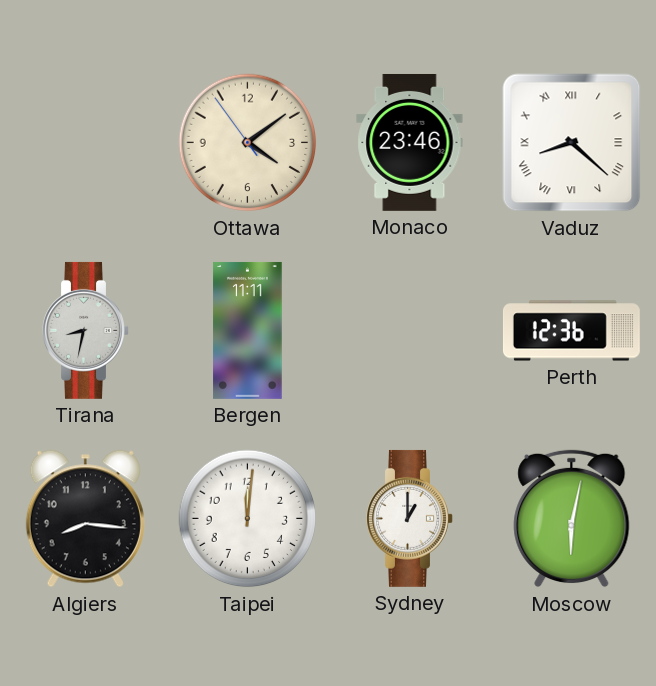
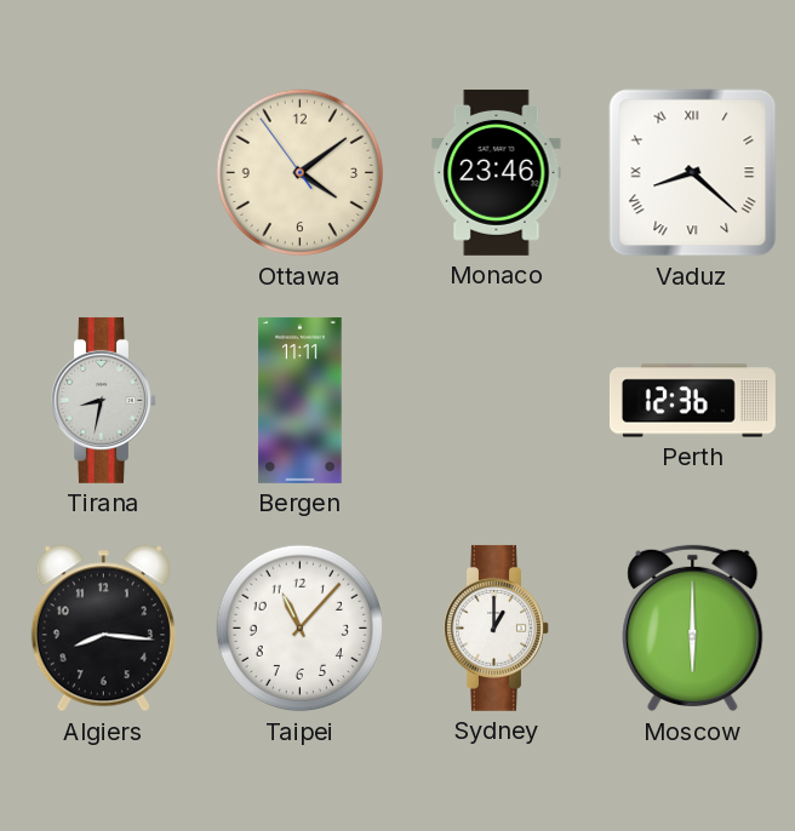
Taipei: 12:01 -> 11:07
Moscow: 6:02 -> 6:00
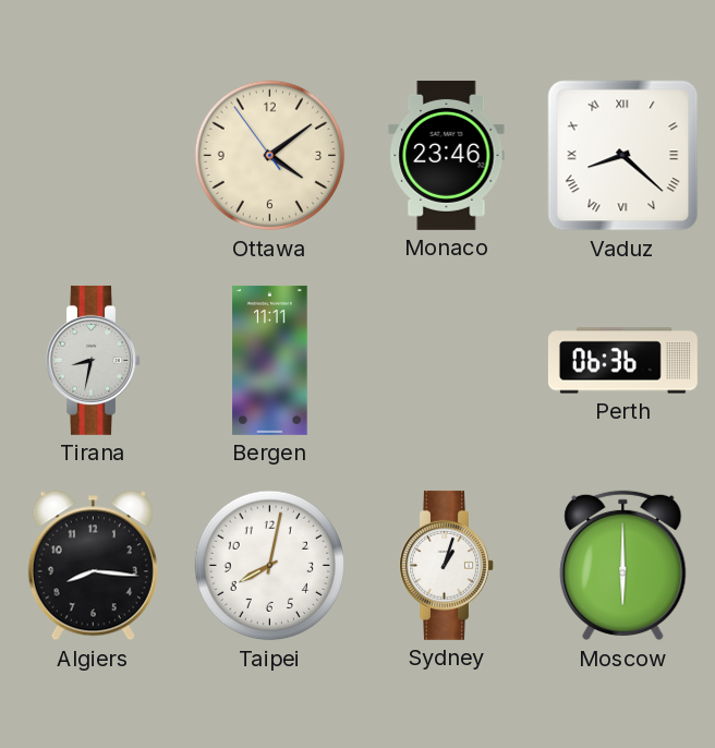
Perth: 12:36 -> 06:36
Taipei: 11:07 -> 8:02
Sydney: 1:00 -> 1:03
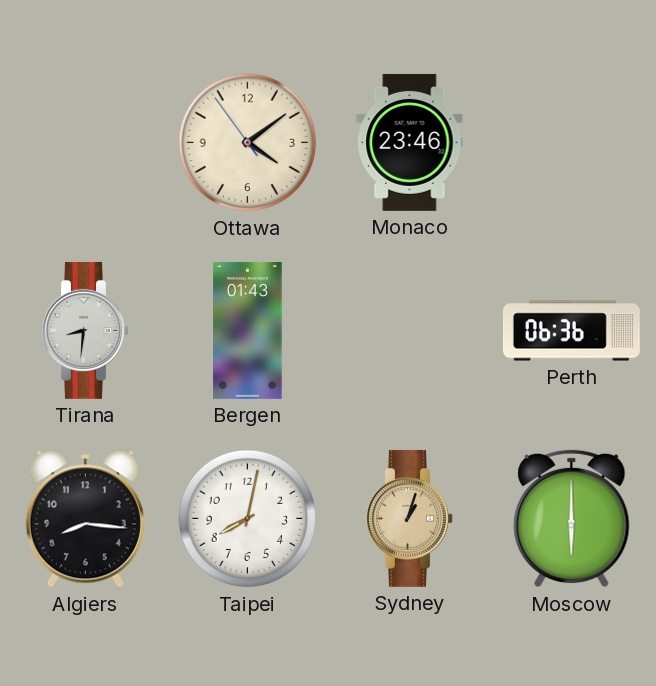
Vaduz: 8:22 -> none
Tirana: 8:32 -> 8:31
Bergen: 11:11 -> 01:43
Sydney dial: white -> champagne
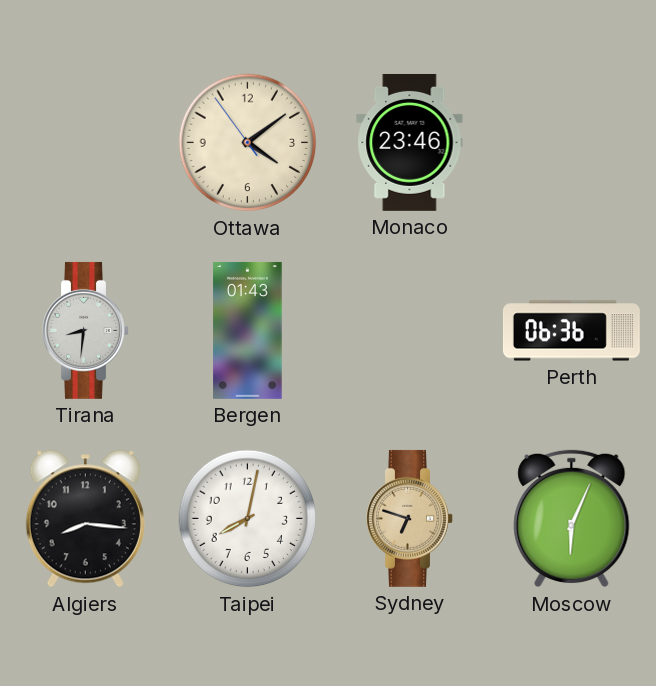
Sydney: 1:03 -> 6:48
Moscow: 6:00 -> 6:04
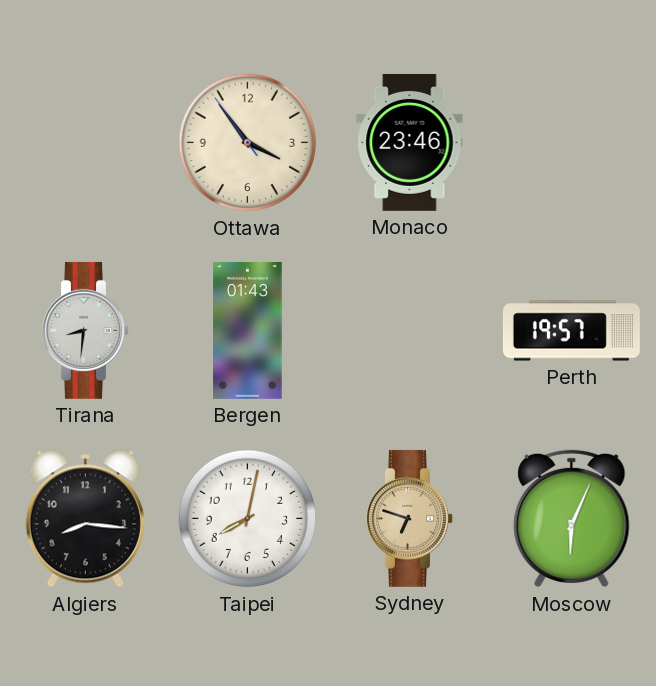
Ottawa: 4:08 -> 3:53
Perth: 06:36 -> 19:57
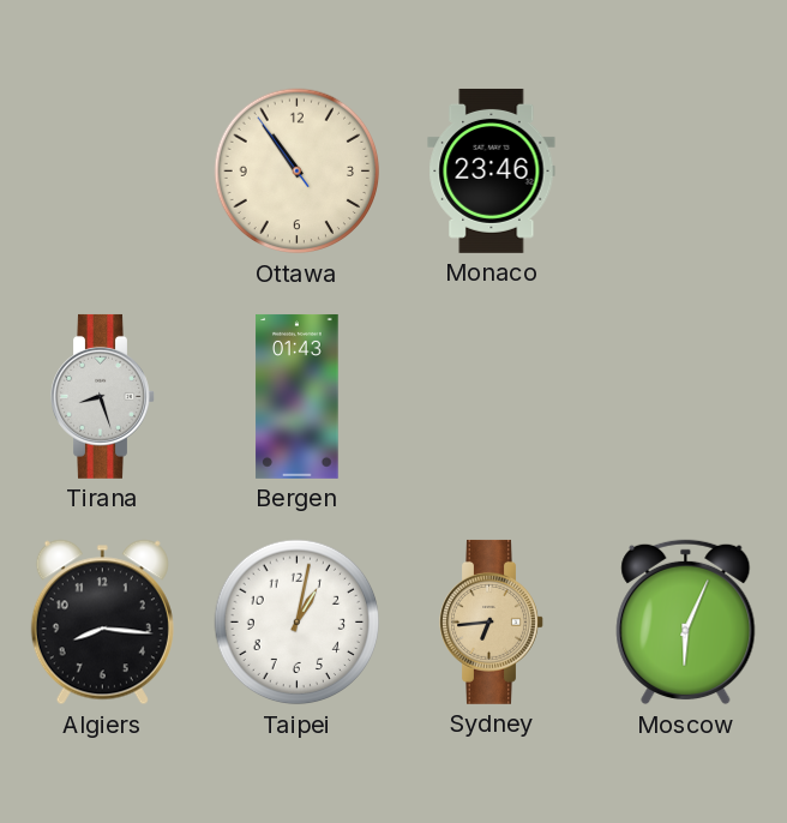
Ottawa: 3:53 -> 10:53
Tirana: 8:31 -> 8:27
Perth: 19:57 -> none
Taipei: 8:02 -> 1:02
Sydney: 6:48 -> 6:44
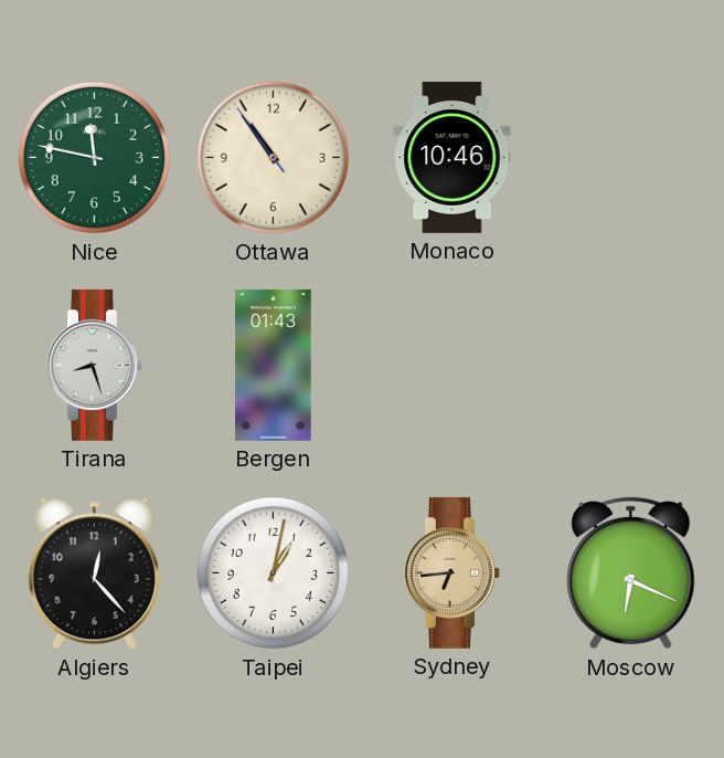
Nice: none -> 11:47
Monaco: 23:46 -> 10:46
Algiers: 8:16 -> 12:23
Moscow: 6:04 -> 6:19
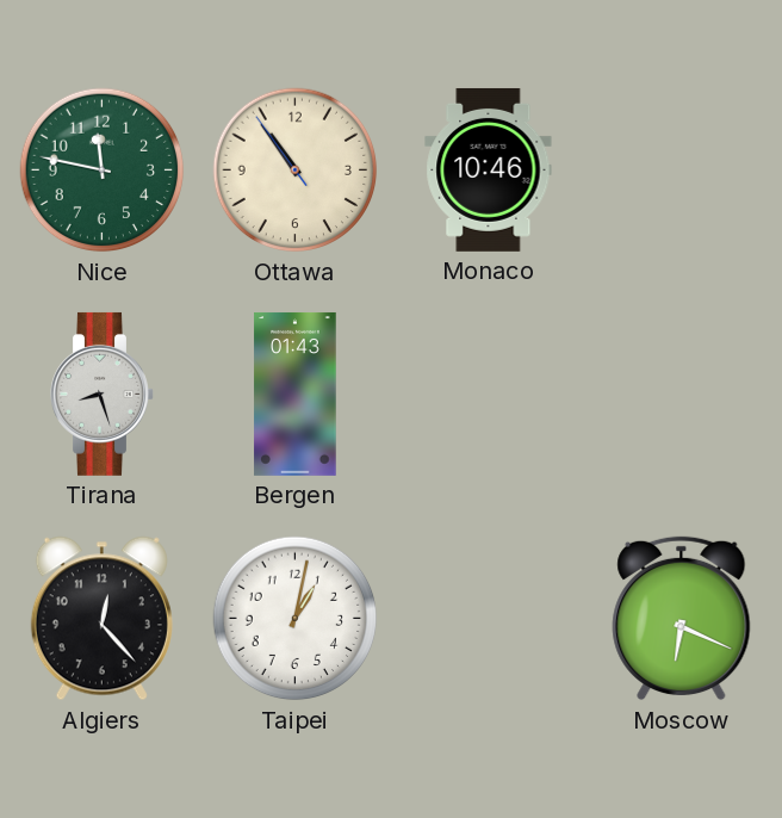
Sydney: 6:44 -> none
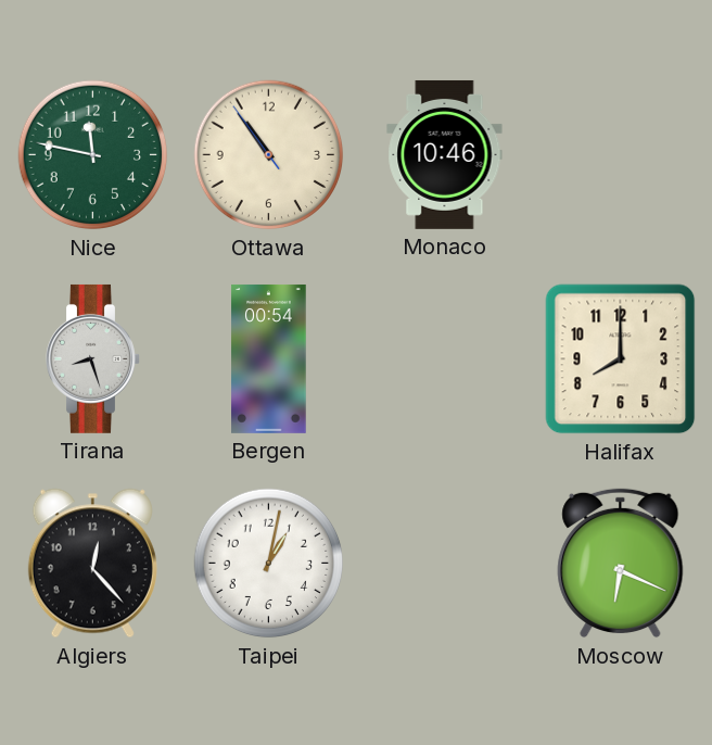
Bergen: 01:43 -> 00:54
Halifax: none -> 8:00
